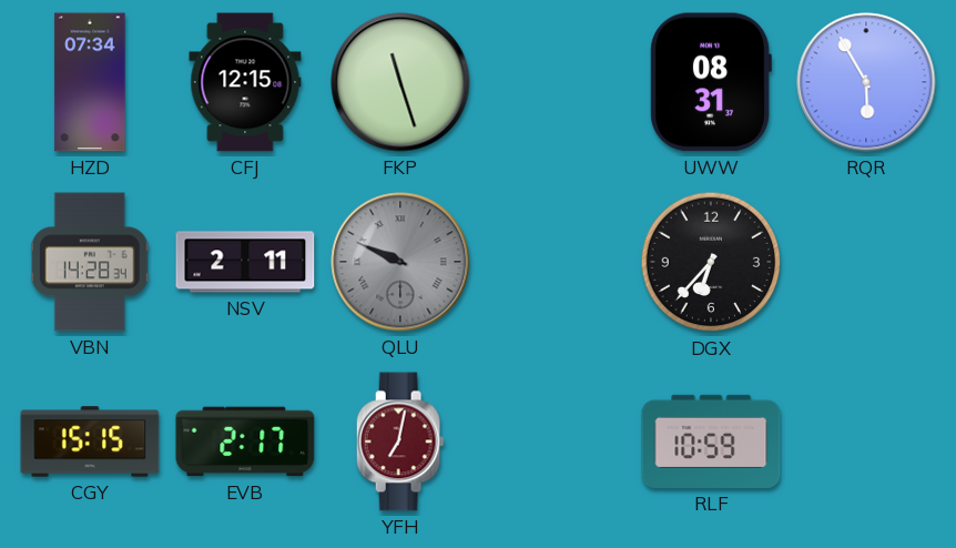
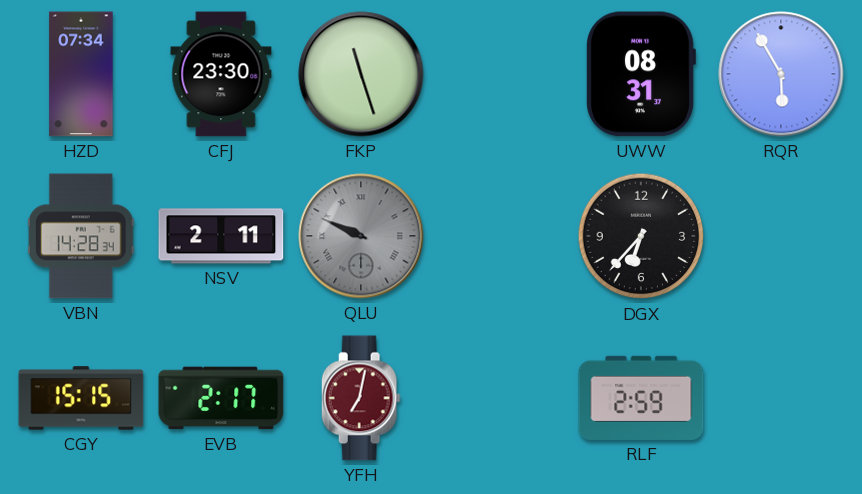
CFJ: 12:15 -> 23:30
RLF: 10:59 -> 2:59
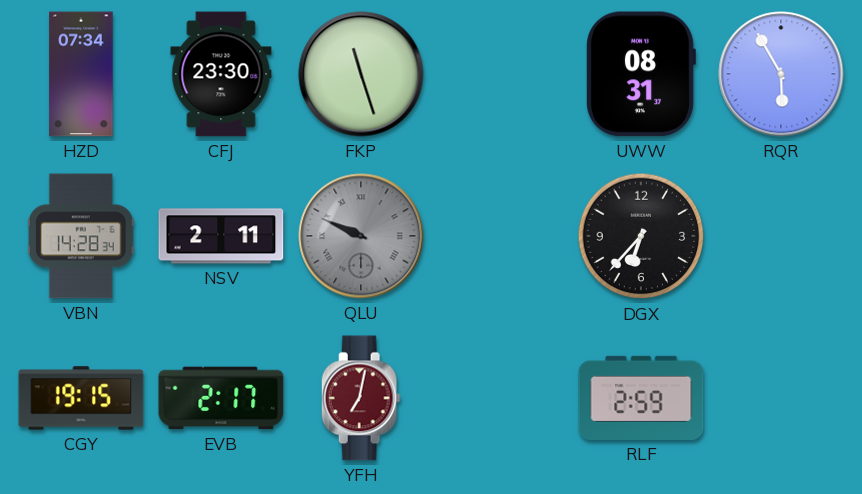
CGY: 15:15 -> 19:15
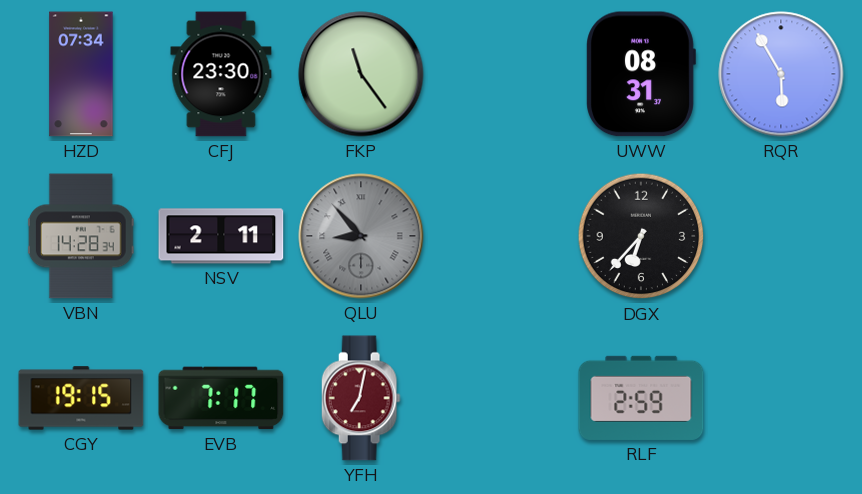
FKP: 11:27 -> 11:24
QLU: 9:49 -> 8:53
EVB: 2:17 -> 7:17
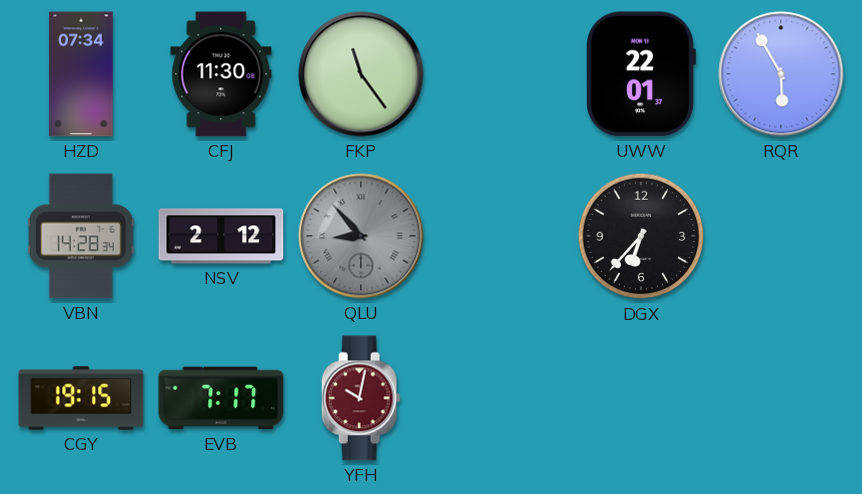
CFJ: 23:30 -> 11:30
UWW: 08:31 -> 22:01
NSV: 2:11 -> 2:12
YFH: 7:02 -> 10:02
RLF: 2:59 -> none
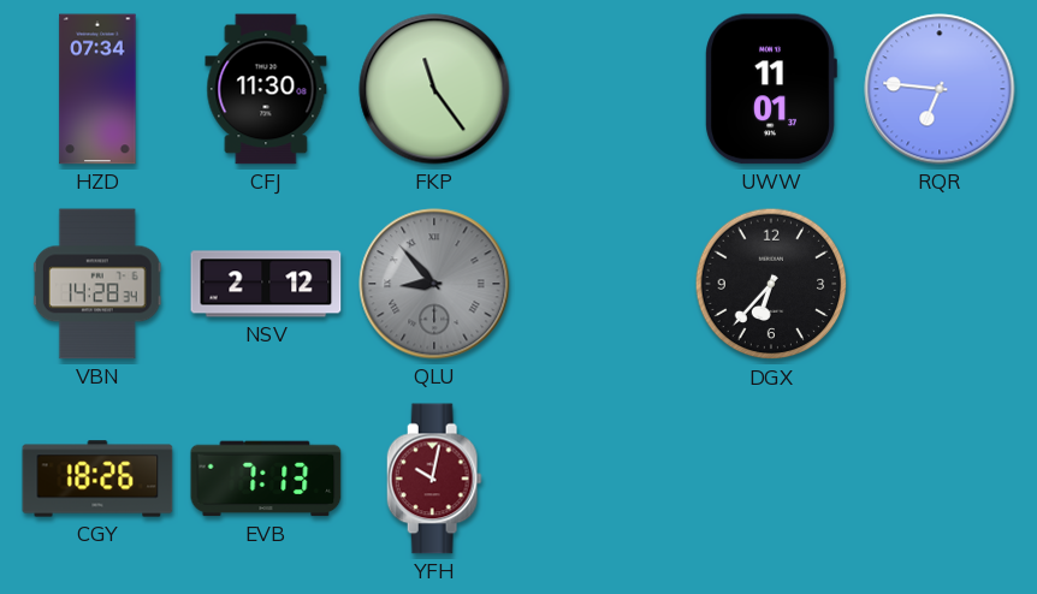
UWW: 22:01 -> 11:01
RQR: 5:55 -> 6:46
CGY: 19:15 -> 18:26
EVB: 7:17 -> 7:13
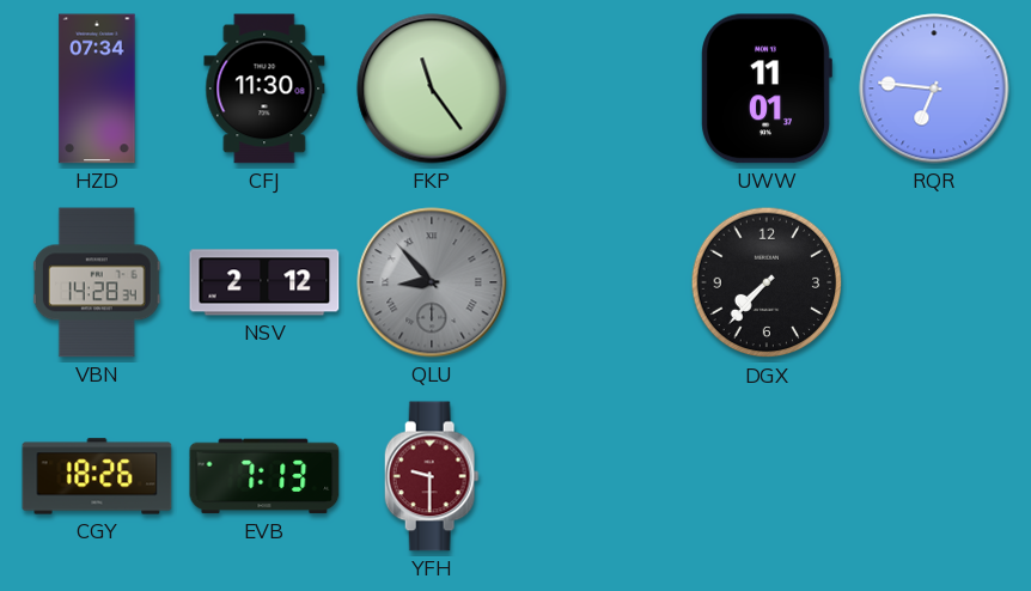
DGX: 6:37 -> 7:37
YFH: 10:02 -> 9:30
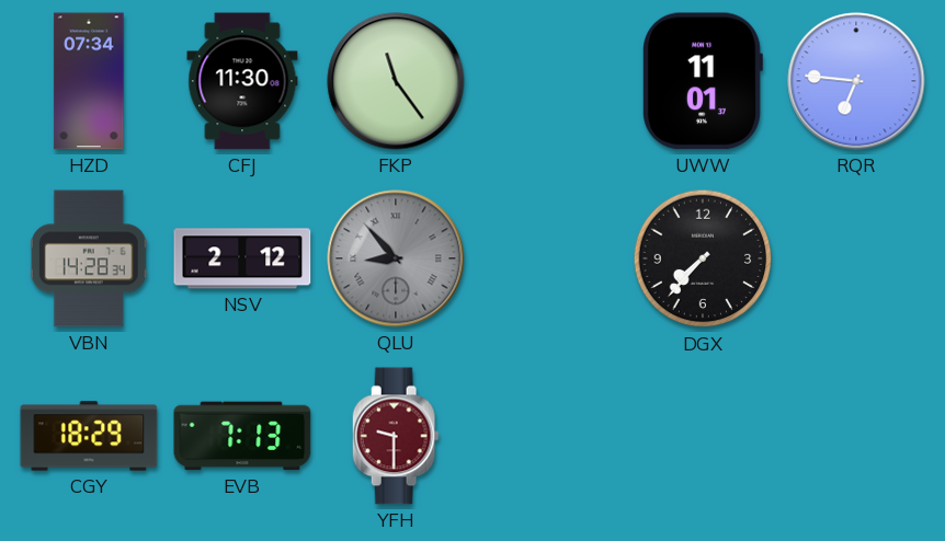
CGY: 18:26 -> 18:29
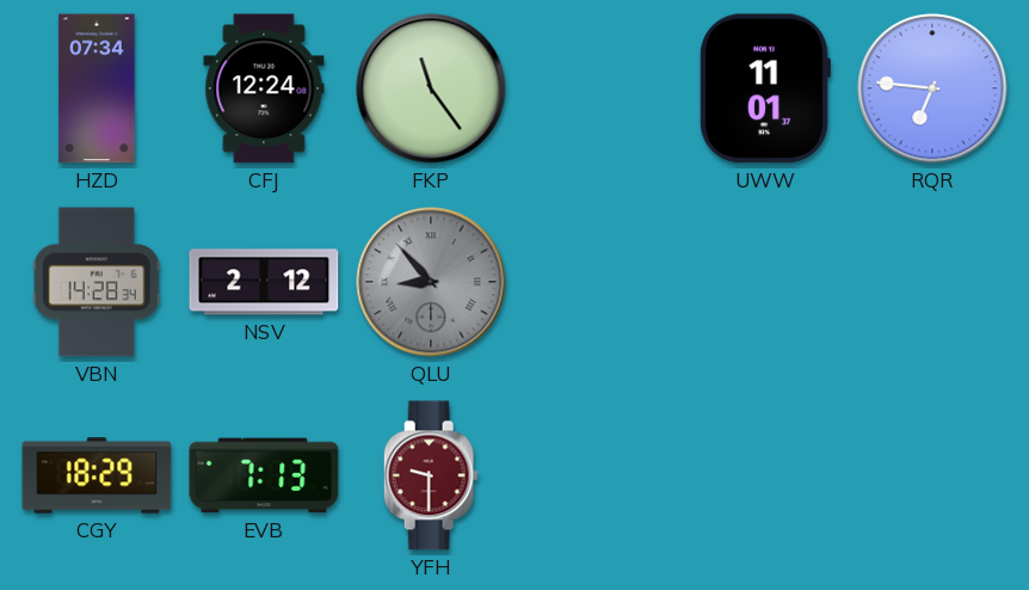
CFJ: 11:30 -> 12:24
DGX: 7:37 -> none
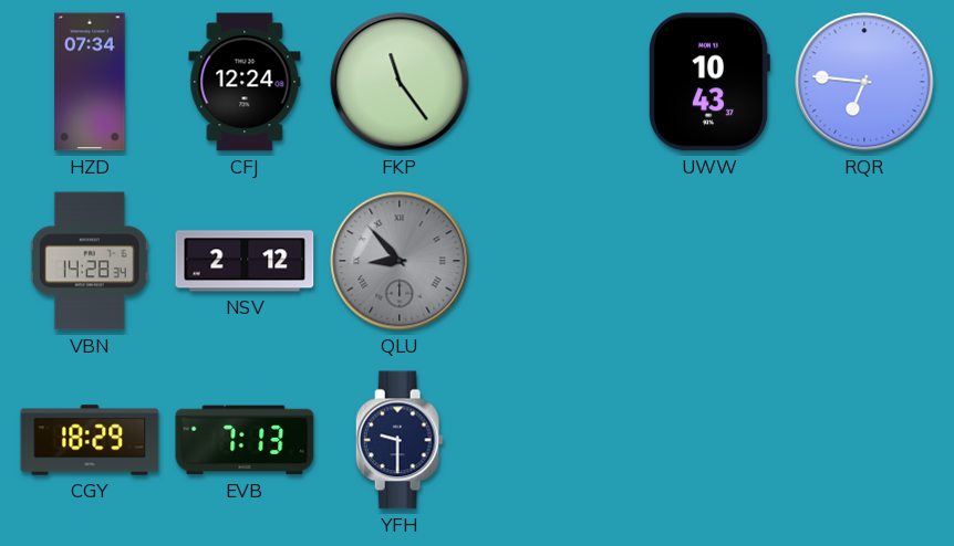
UWW: 11:01 -> 10:43
YFH dial: burgundy -> navy
